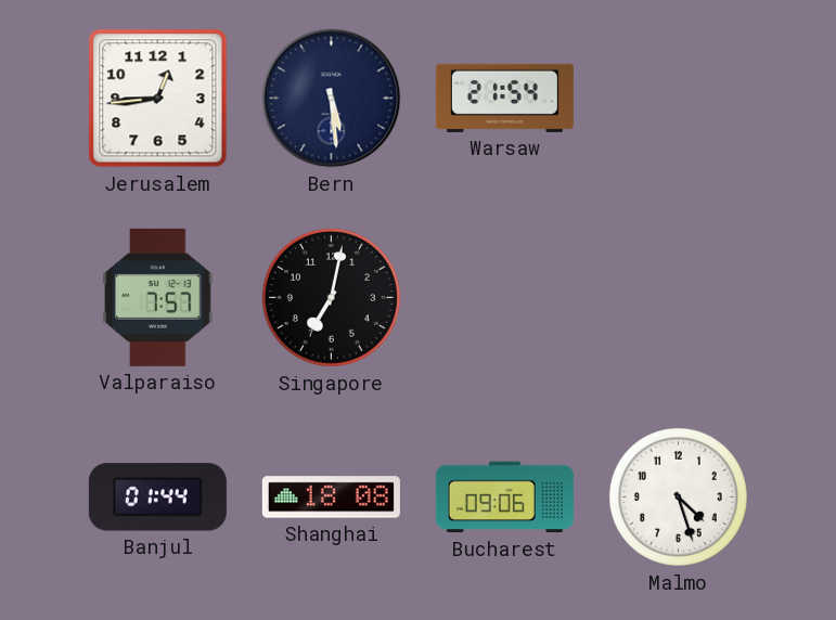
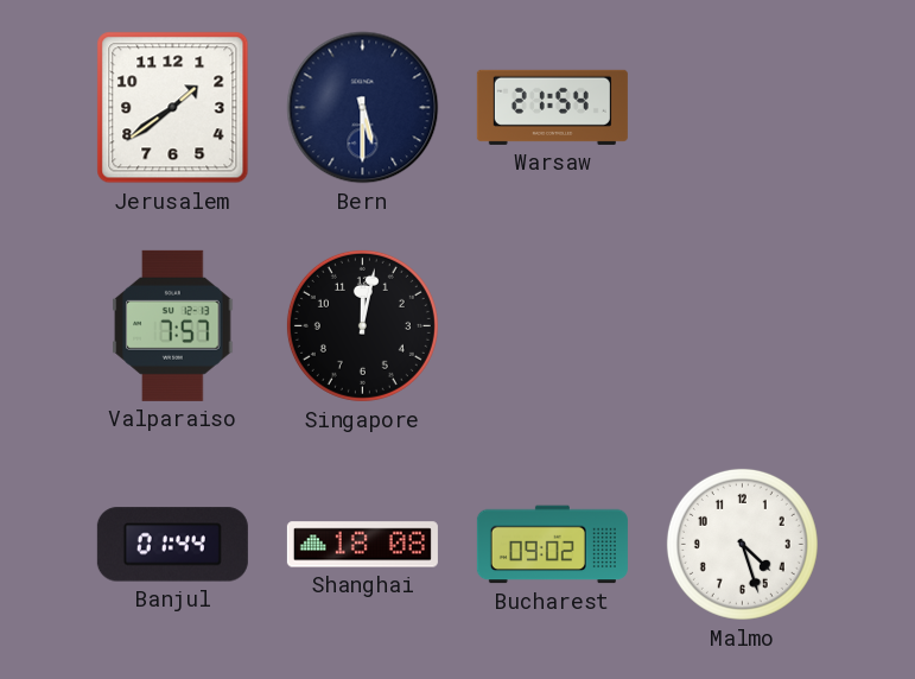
Jerusalem: 12:44 -> 1:39
Bern: 5:29 -> 5:30
Singapore: 7:02 -> 12:02
Bucharest: 09:06 -> 09:02
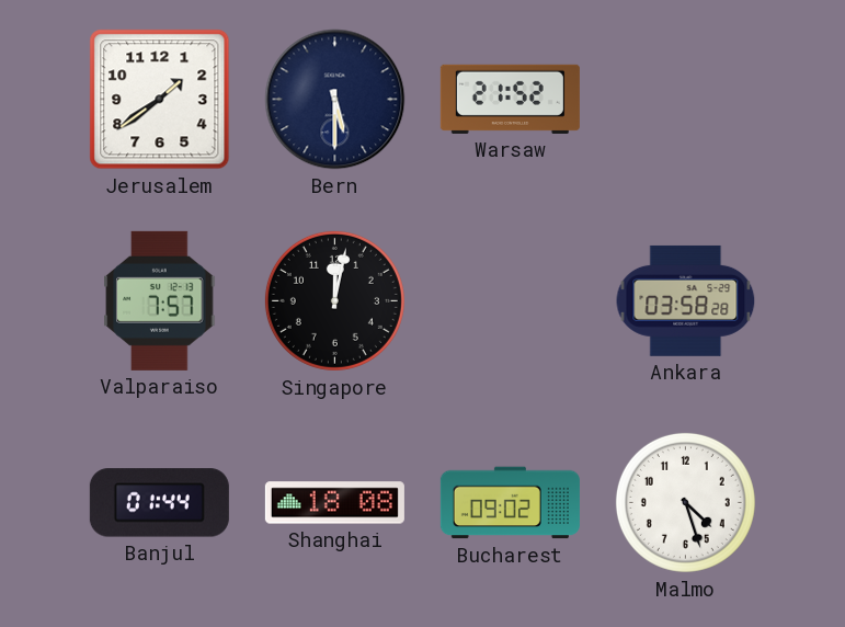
Warsaw: 21:54 -> 21:52
Ankara: none -> 03:58
